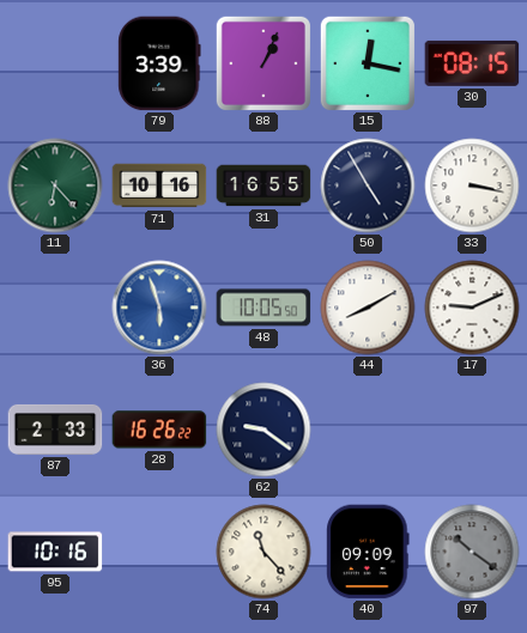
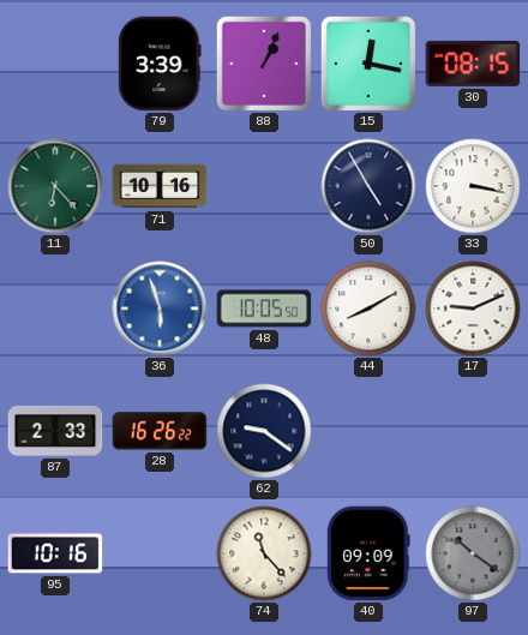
31: 16:55 -> none
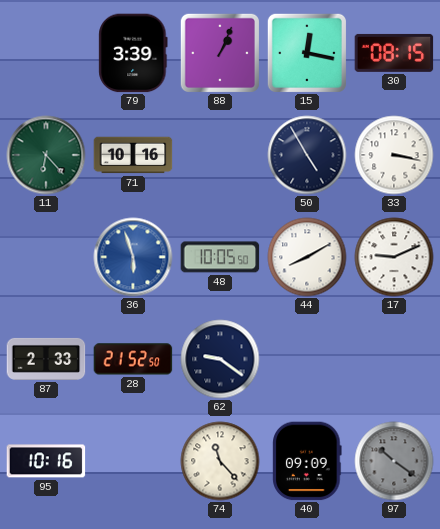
28: 16:26 -> 21:52
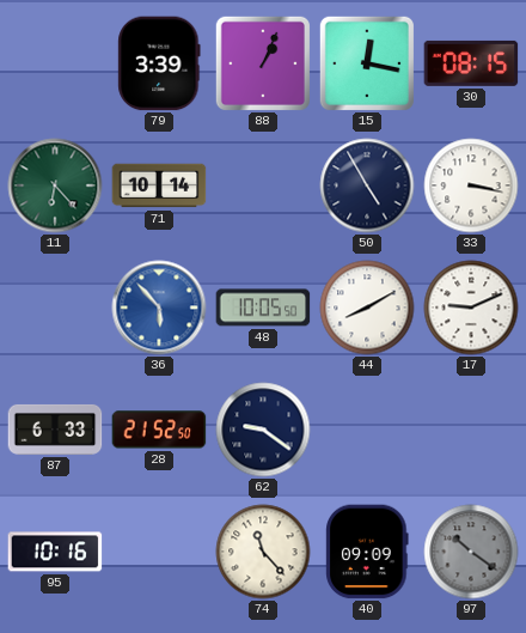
71: 10:16 -> 10:14
36: 5:57 -> 5:53
87: 2:33 -> 6:33
